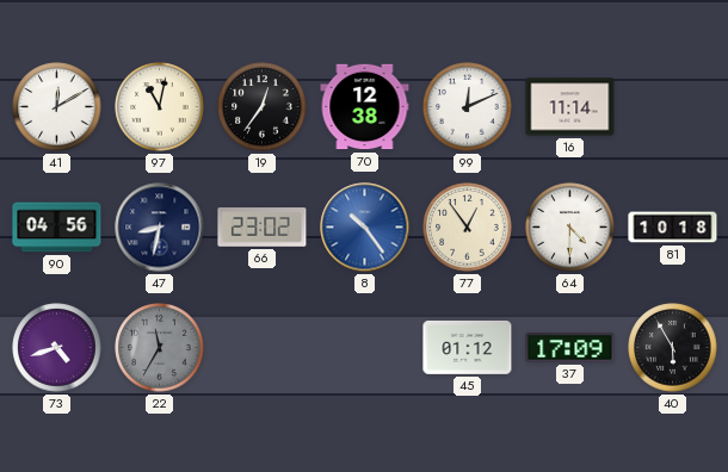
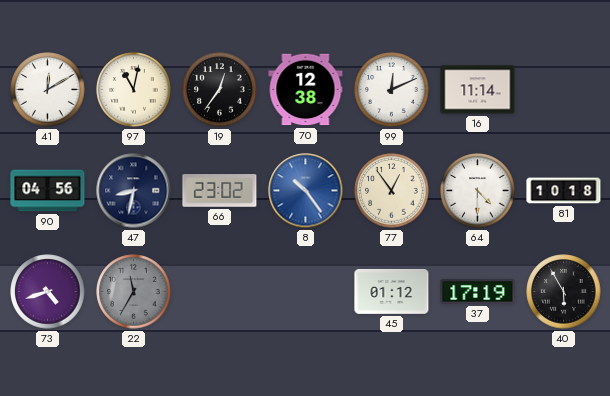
37: 17:09 -> 17:19
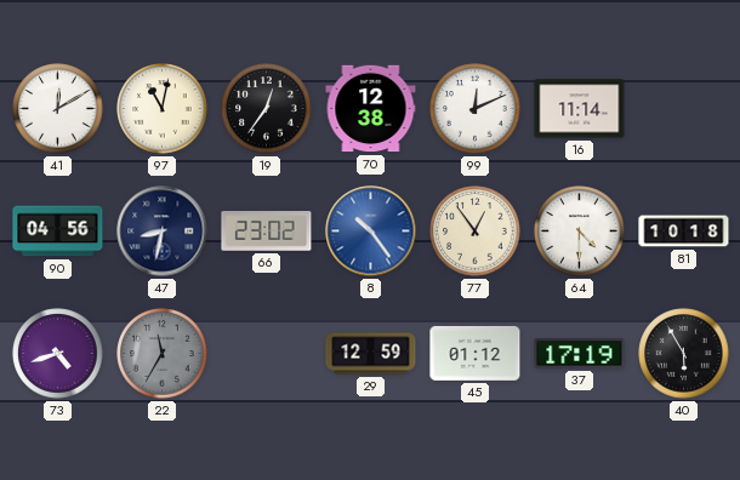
29: none -> 12:59
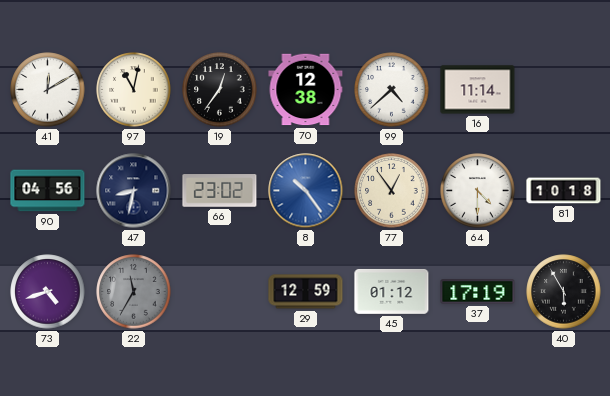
99: 12:11 -> 4:38
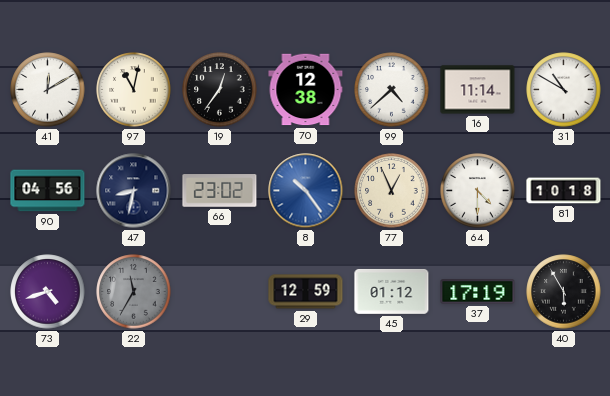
31: none -> 10:50
77: 12:54 -> 12:56
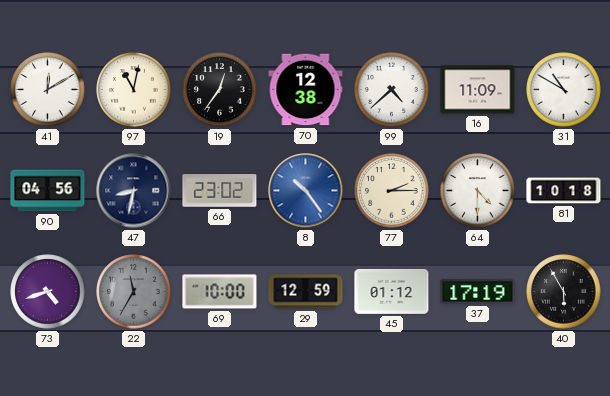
16: 11:14 -> 11:09
77: 12:56 -> 2:15
69: none -> 10:00
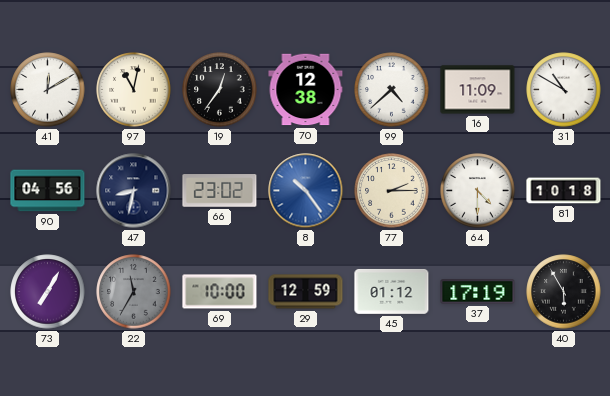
73: 4:42 -> 7:05
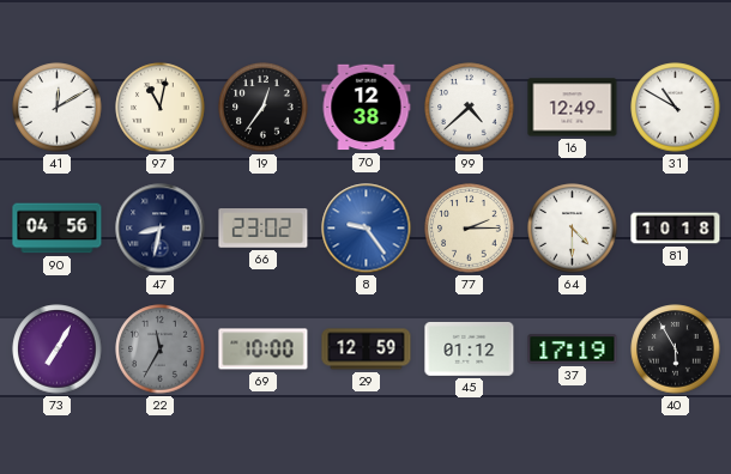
16: 11:09 -> 12:49
8: 10:24 -> 9:24
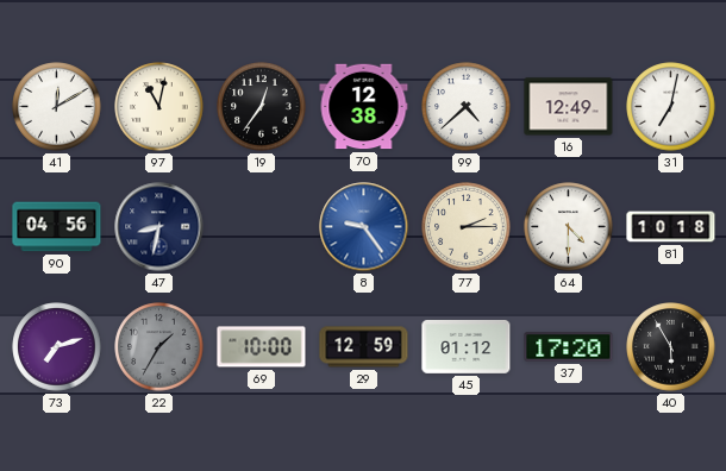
31: 10:50 -> 7:02
66: 23:02 -> none
73: 7:05 -> 7:12
22: 11:35 -> 1:35
37: 17:19 -> 17:20
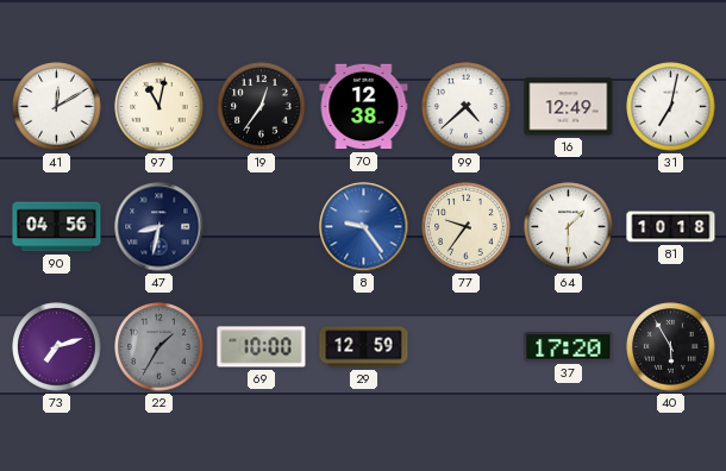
77: 2:15 -> 9:36
64: 4:30 -> 1:30
45: 01:12 -> none
